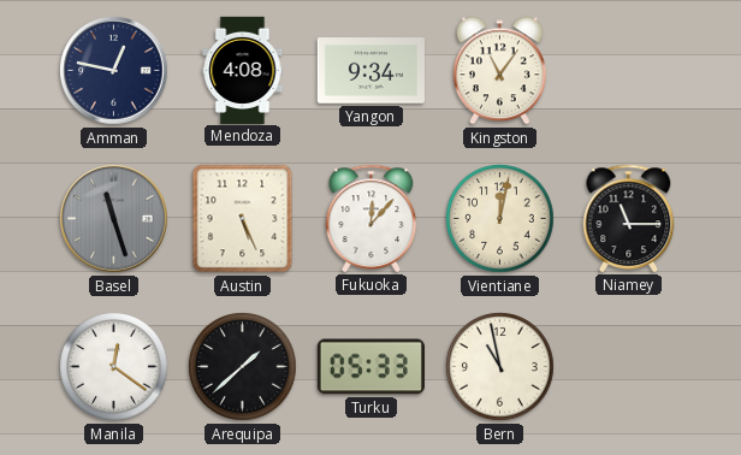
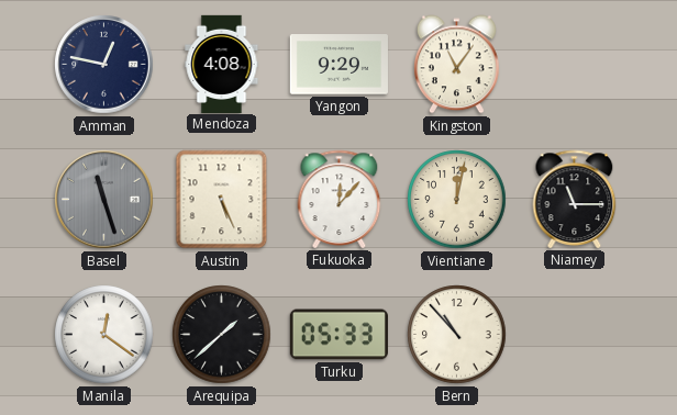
Yangon: 9:34 -> 9:29
Bern: 10:58 -> 10:53
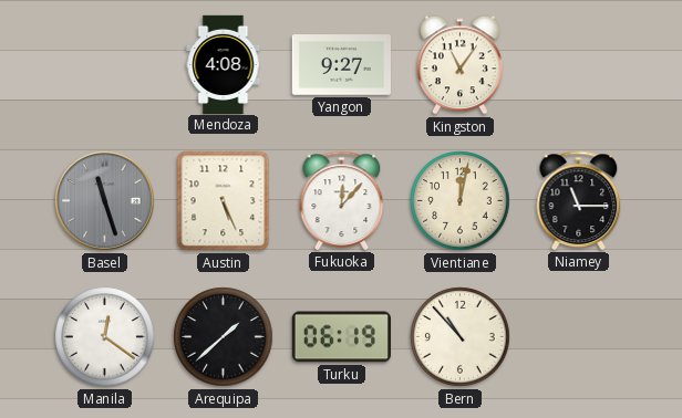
Amman: 12:47 -> none
Yangon: 9:29 -> 9:27
Turku: 05:33 -> 06:19
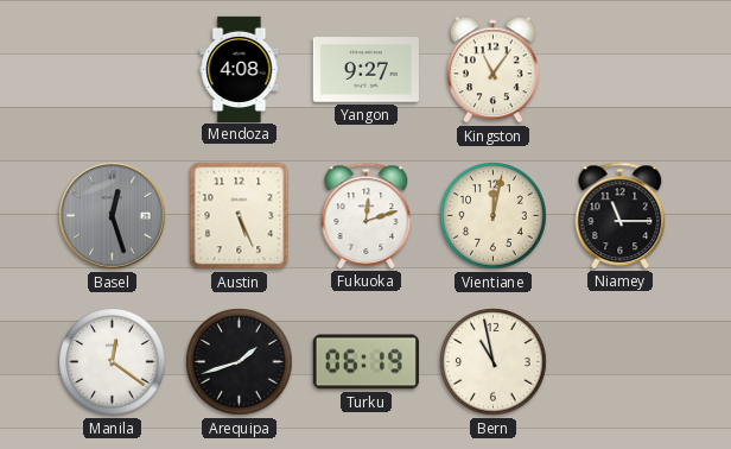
Basel: 11:27 -> 12:27
Fukuoka: 12:07 -> 12:12
Arequipa: 1:38 -> 1:42
Bern: 10:53 -> 10:58
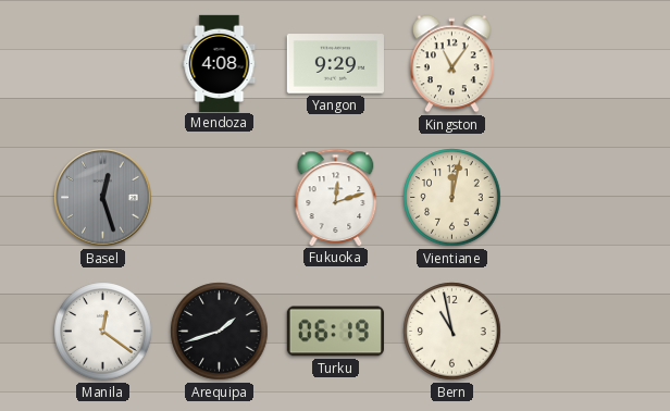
Yangon: 9:27 -> 9:29
Austin: 5:26 -> none
Niamey: 11:15 -> none
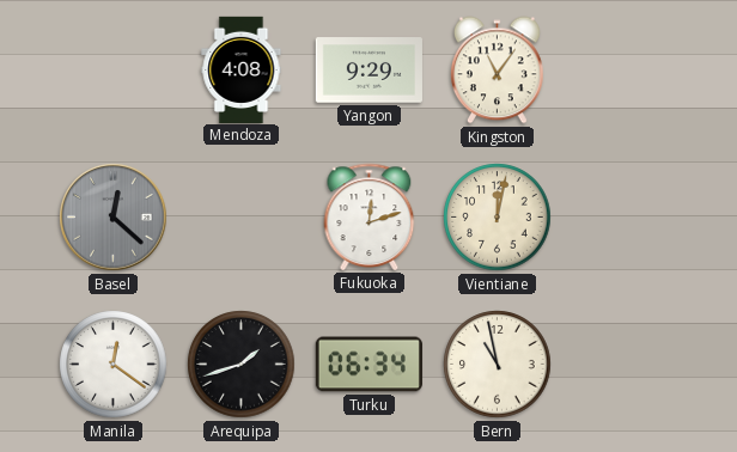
Basel: 12:27 -> 12:22
Turku: 06:19 -> 06:34
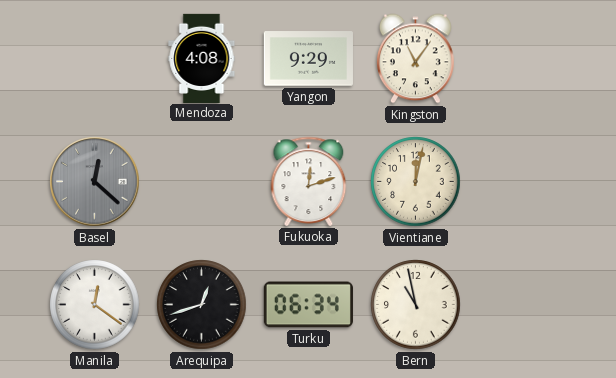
Arequipa: 1:42 -> 12:42
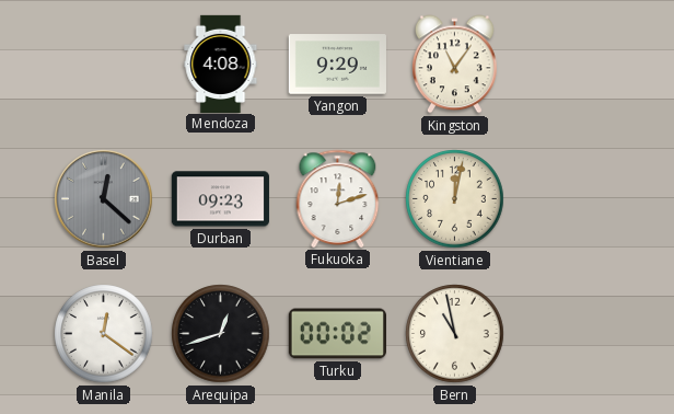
Durban: none -> 09:23
Turku: 06:34 -> 00:02
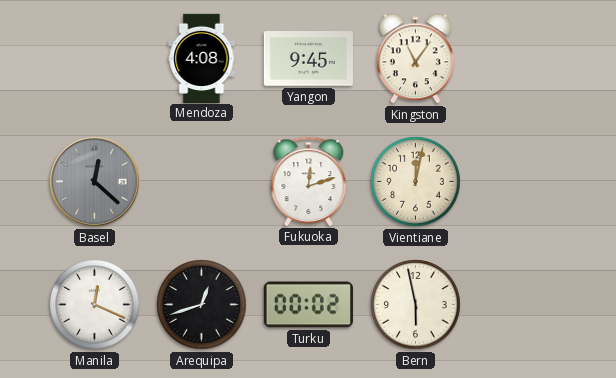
Yangon: 9:29 -> 9:45
Durban: 09:23 -> none
Manila: 12:21 -> 12:19
Bern: 10:58 -> 5:58
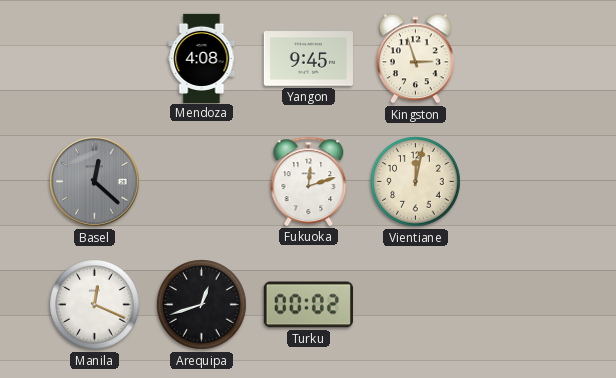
Kingston: 11:06 -> 2:57
Bern: 5:58 -> none
